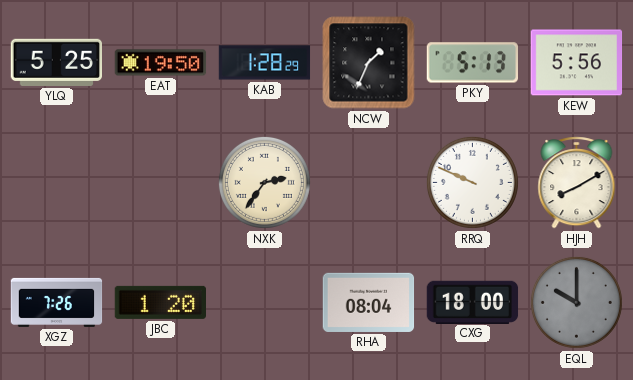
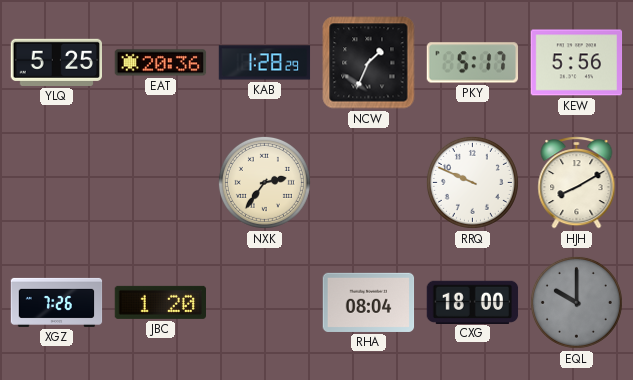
EAT: 19:50 -> 20:36
PKY: 5:13 -> 5:17
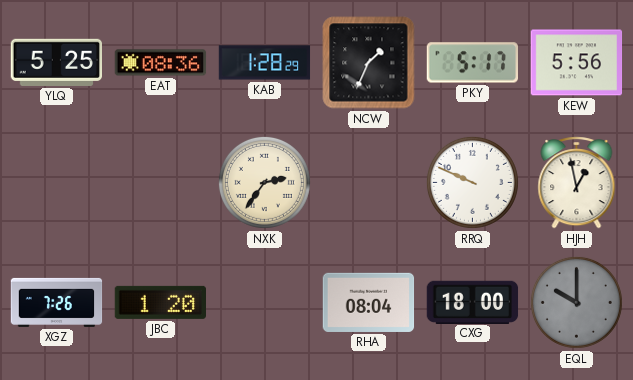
EAT: 20:36 -> 08:36
HJH: 8:10 -> 12:58
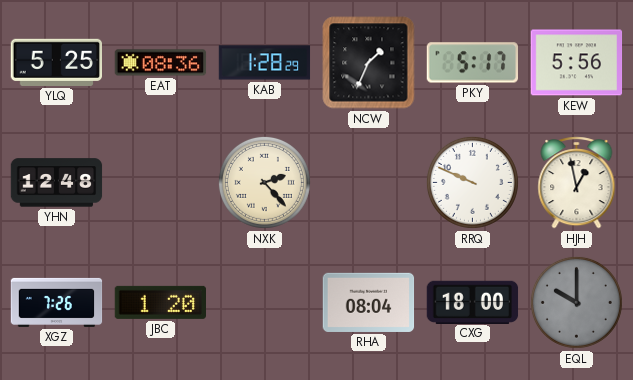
YHN: none -> 12:48
NXK: 2:36 -> 2:23
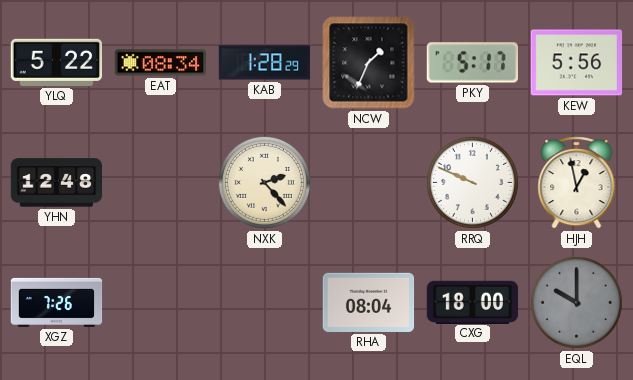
YLQ: 5:25 -> 5:22
EAT: 08:36 -> 08:34
JBC: 1:20 -> none
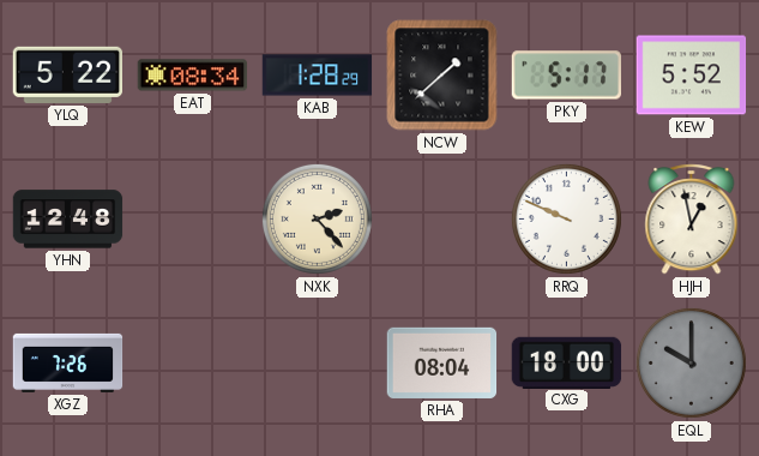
NCW: 1:34 -> 1:38
KEW: 5:56 -> 5:52
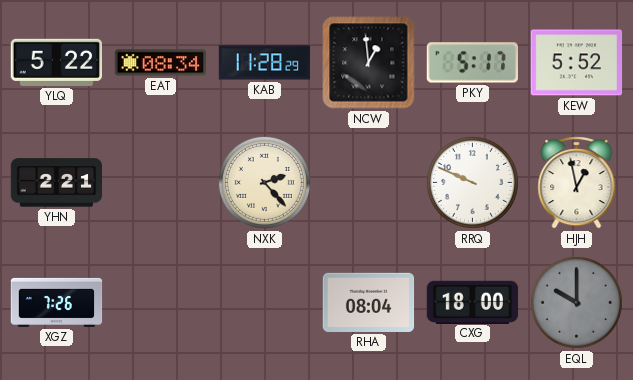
KAB: 1:28 -> 11:28
NCW: 1:38 -> 12:59
YHN: 12:48 -> 2:21
